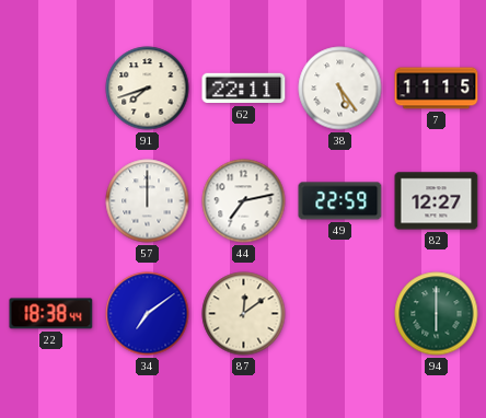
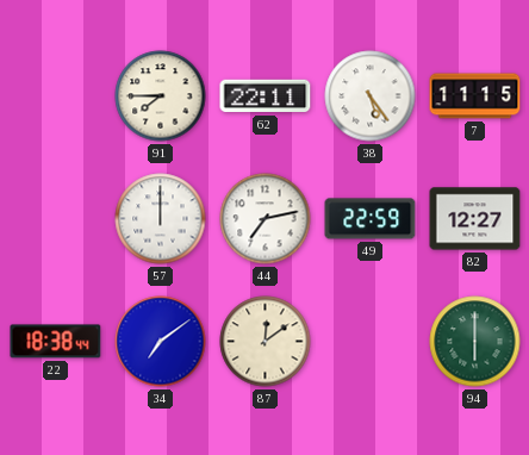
91: 7:42 -> 7:45
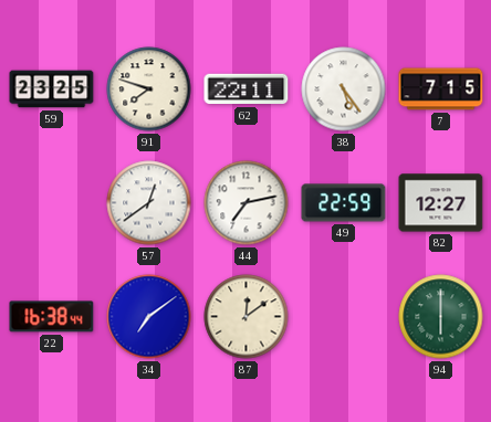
59: none -> 23:25
91: 7:45 -> 7:48
7: 11:15 -> 7:15
57: 12:00 -> 12:39
22: 18:38 -> 16:38
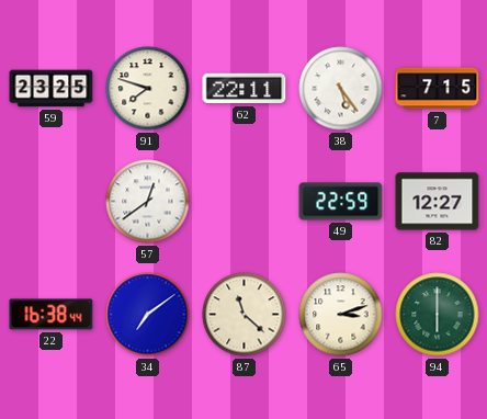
44: 7:13 -> none
87: 12:09 -> 11:22
65: none -> 3:12
